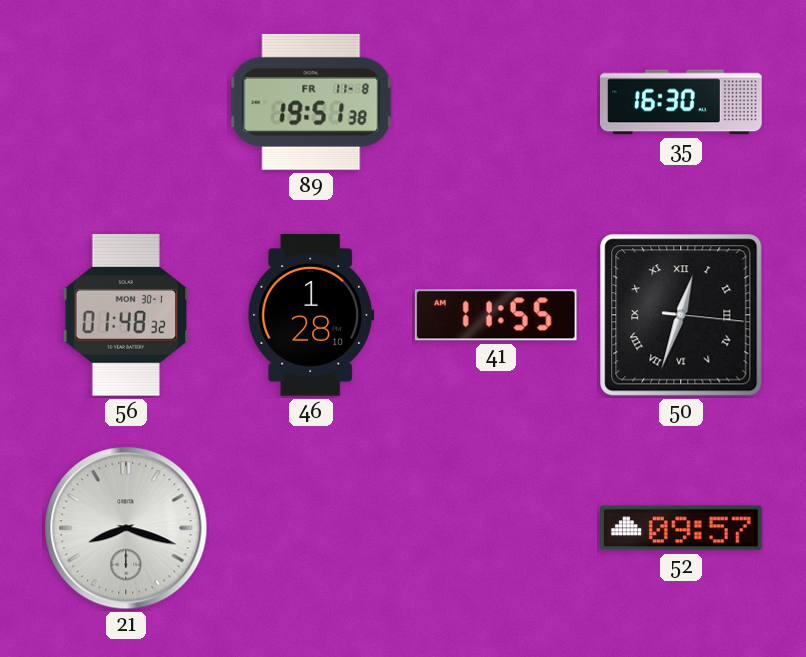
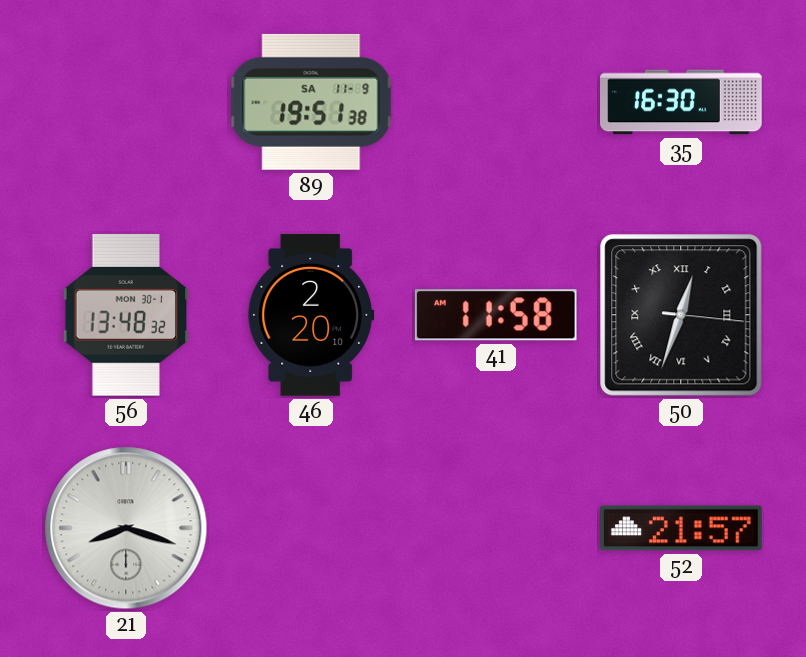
89 date: FR 11-8 -> SA 11-9
56: 01:48 -> 13:48
46: 1:28 -> 2:20
41: 11:55 -> 11:58
52: 09:57 -> 21:57
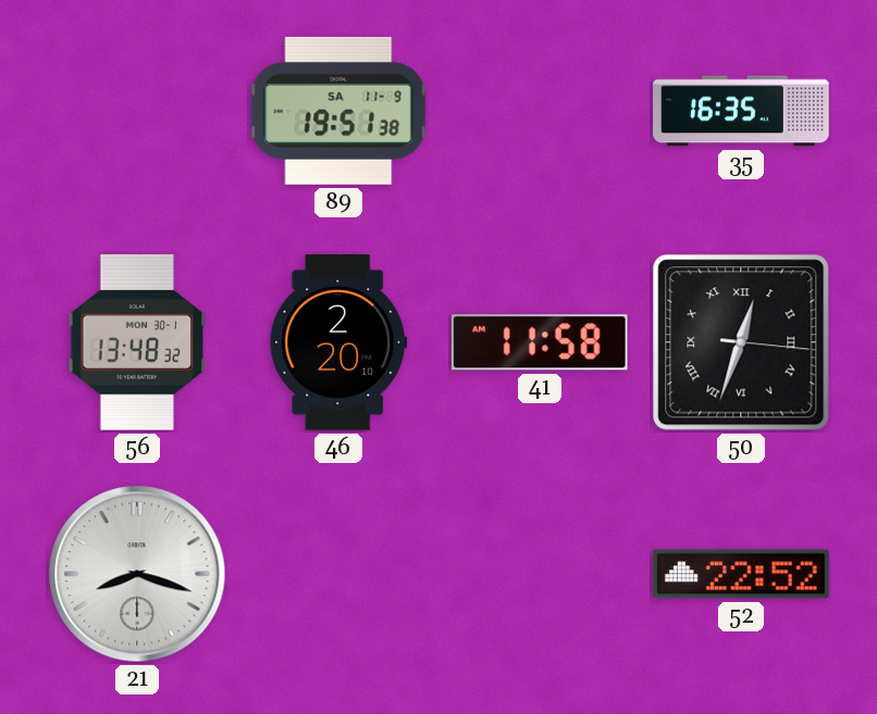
35: 16:30 -> 16:35
52: 21:57 -> 22:52
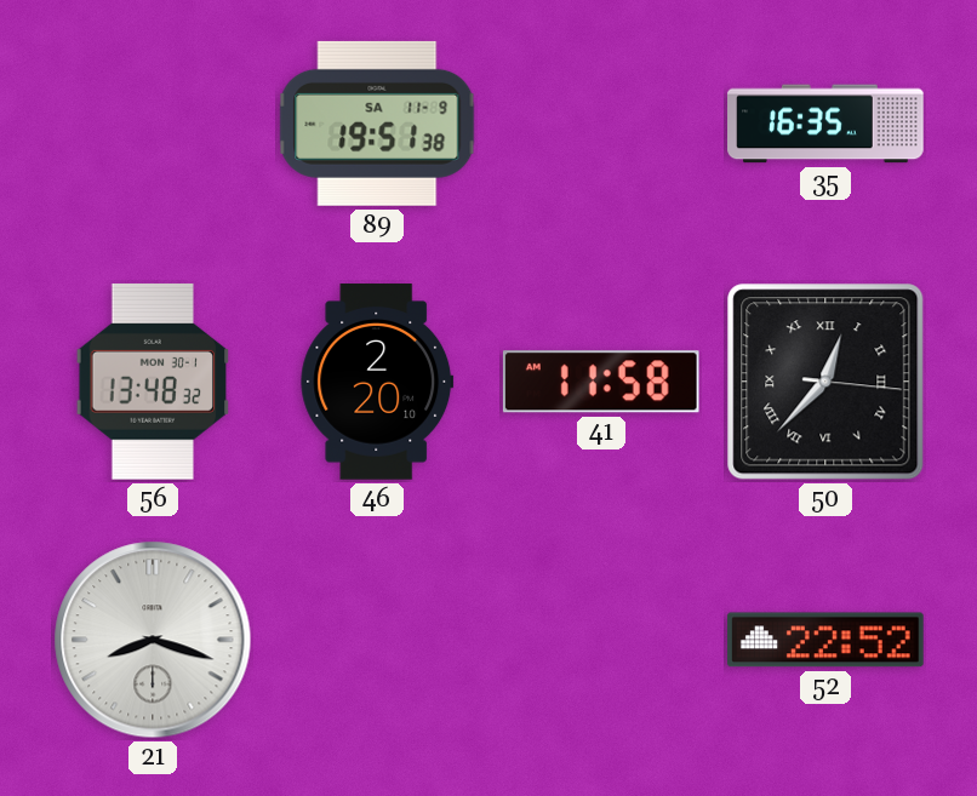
50: 12:33 -> 12:37
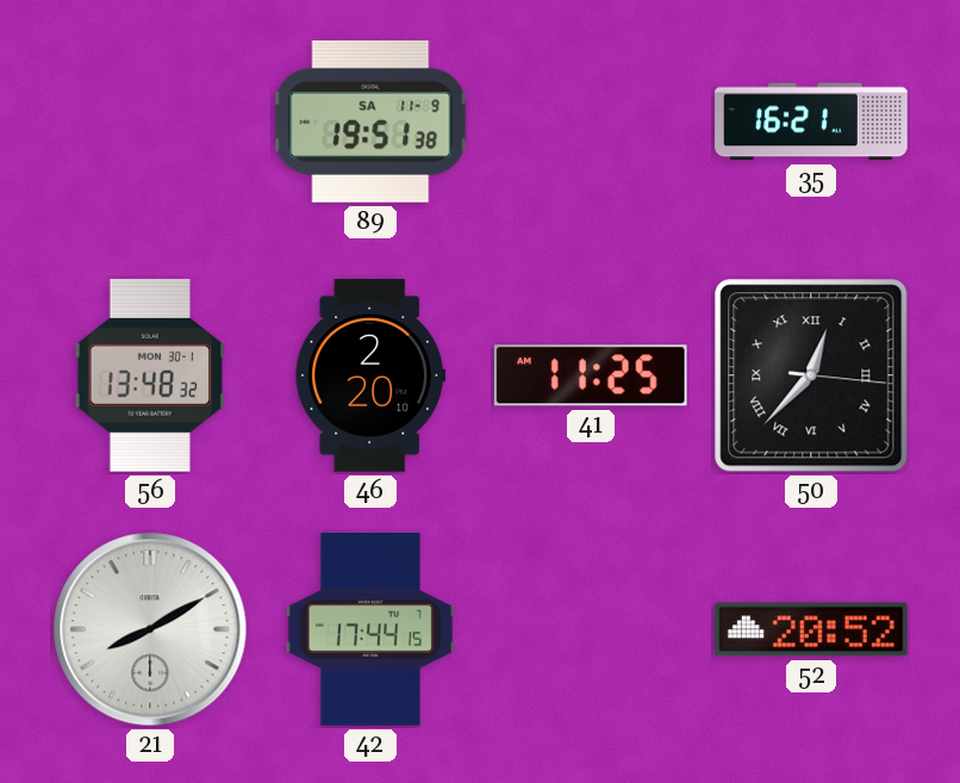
35: 16:35 -> 16:21
41: 11:58 -> 11:25
21: 8:18 -> 8:10
42: none -> 17:44
52: 22:52 -> 20:52
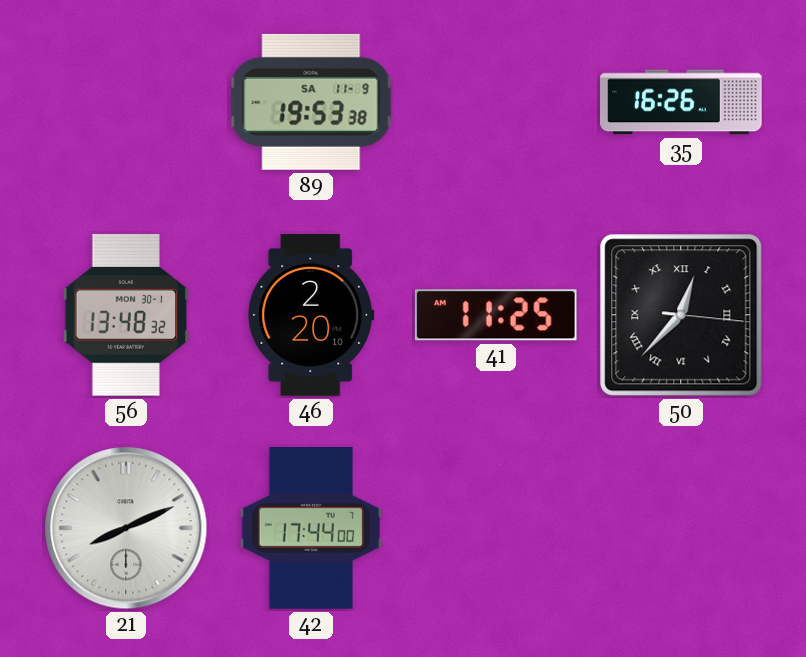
89: 19:51 -> 19:53
35: 16:21 -> 16:26
21: 8:10 -> 8:11
42: 17:44:15 -> 17:44:00
52: 20:52 -> none
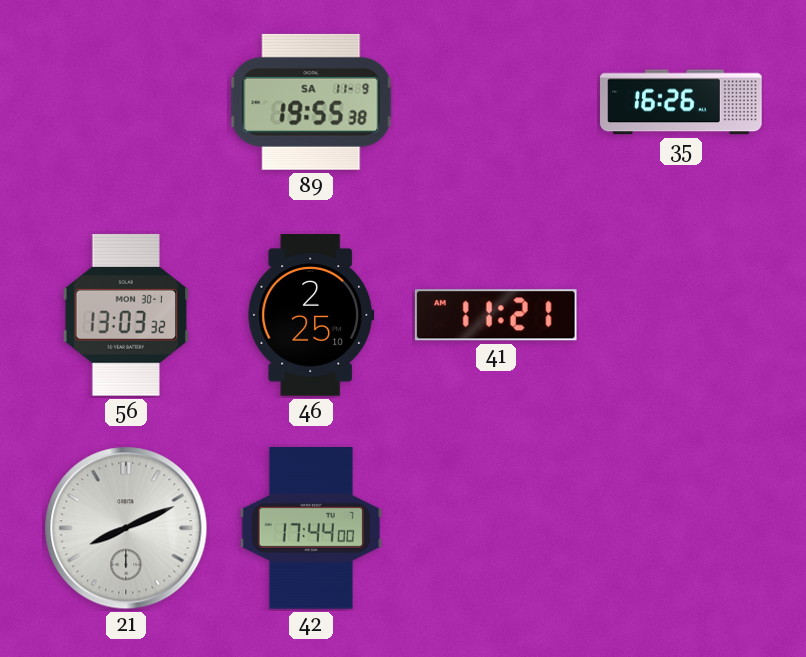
89: 19:53 -> 19:55
56: 13:48 -> 13:03
46: 2:20 -> 2:25
41: 11:25 -> 11:21
50: 12:37 -> none
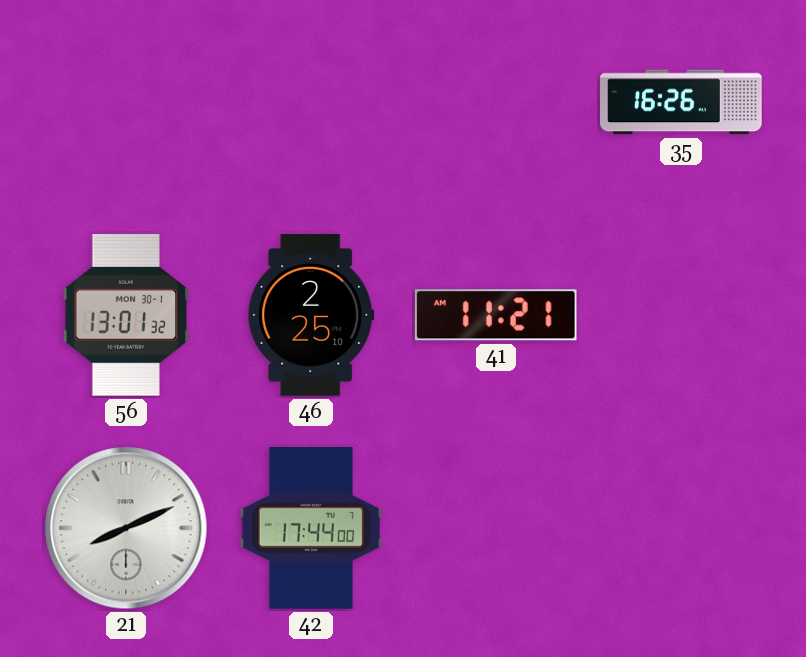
89: 19:55 -> none
56: 13:03 -> 13:01
